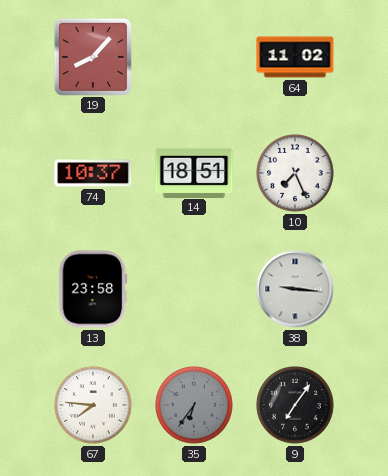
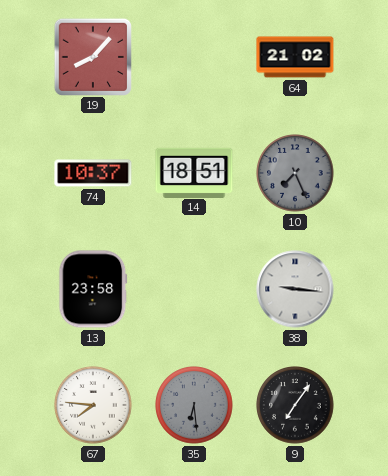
64: 11:02 -> 21:02
10 dial: white -> grey
35: 6:36 -> 6:29
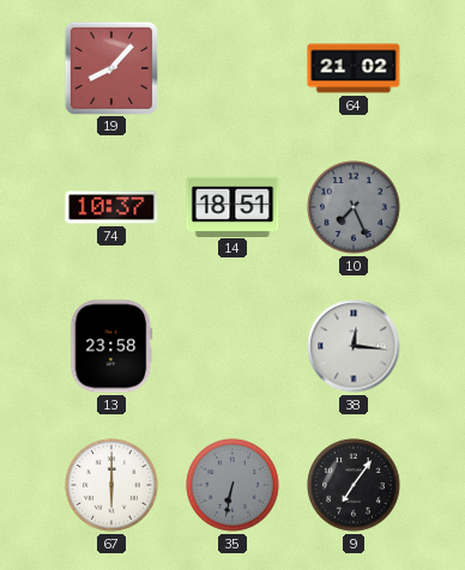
38: 9:16 -> 12:16
67: 7:46 -> 6:00
35: 6:29 -> 6:32
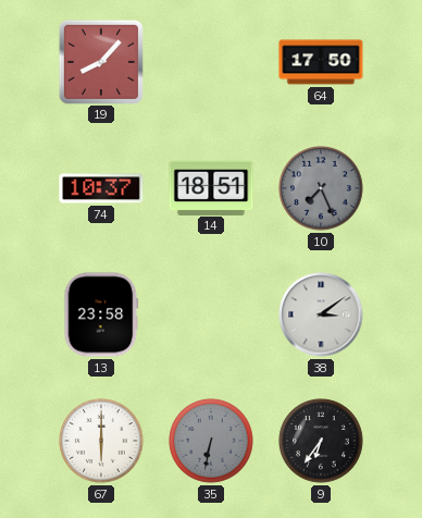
64: 21:02 -> 17:50
38: 12:16 -> 3:09
9: 7:06 -> 6:36
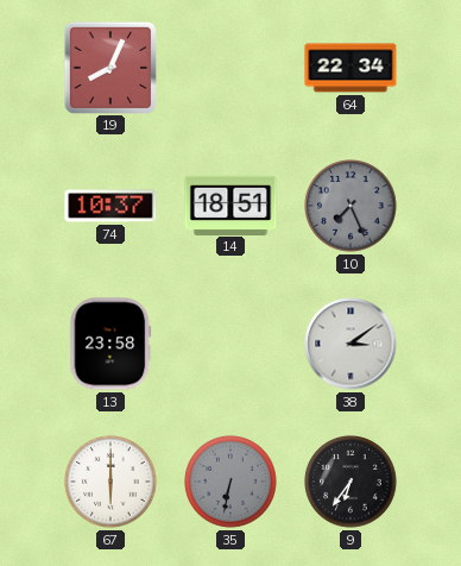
19: 8:07 -> 8:04
64: 17:50 -> 22:34
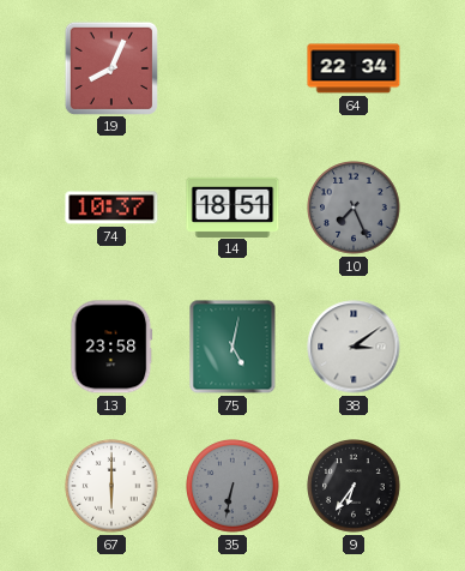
75: none -> 5:02
